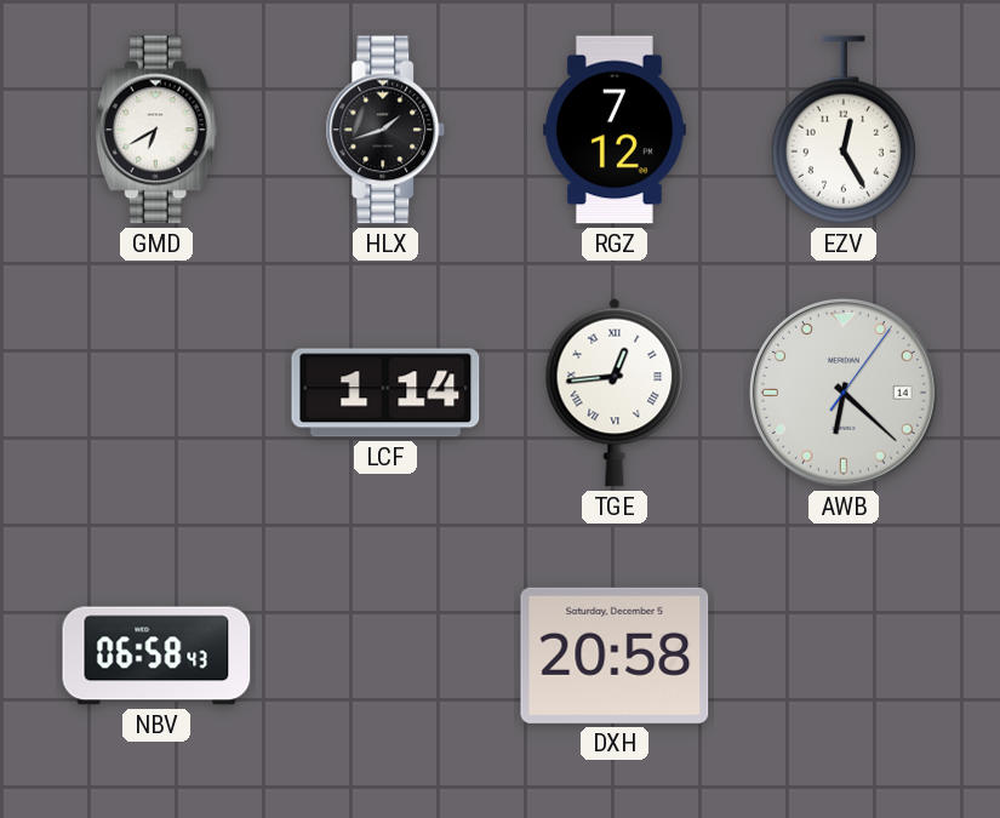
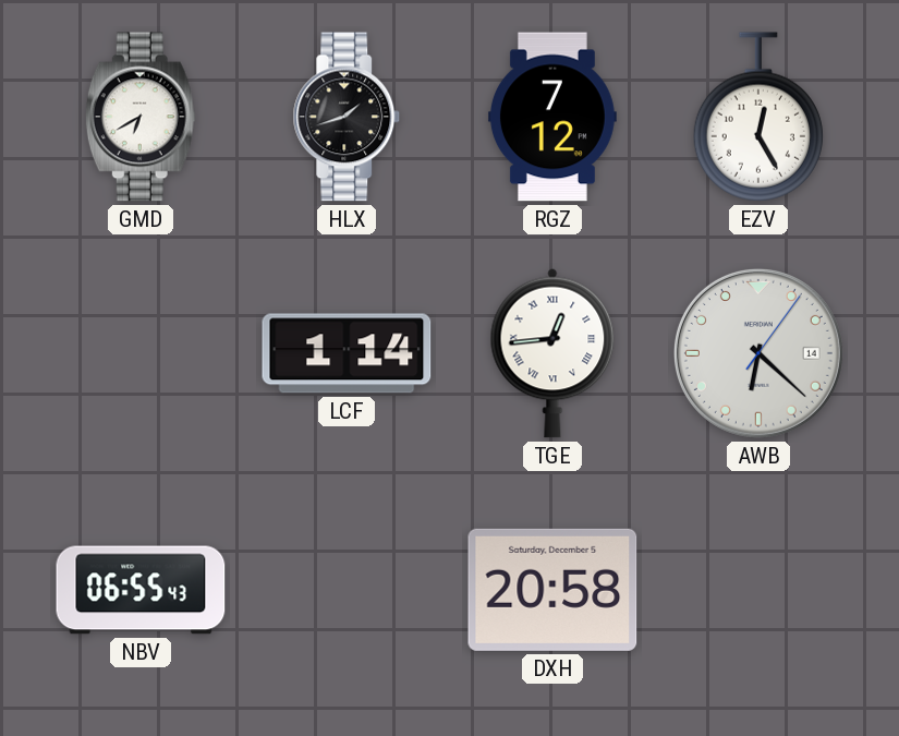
NBV: 06:58 -> 06:55
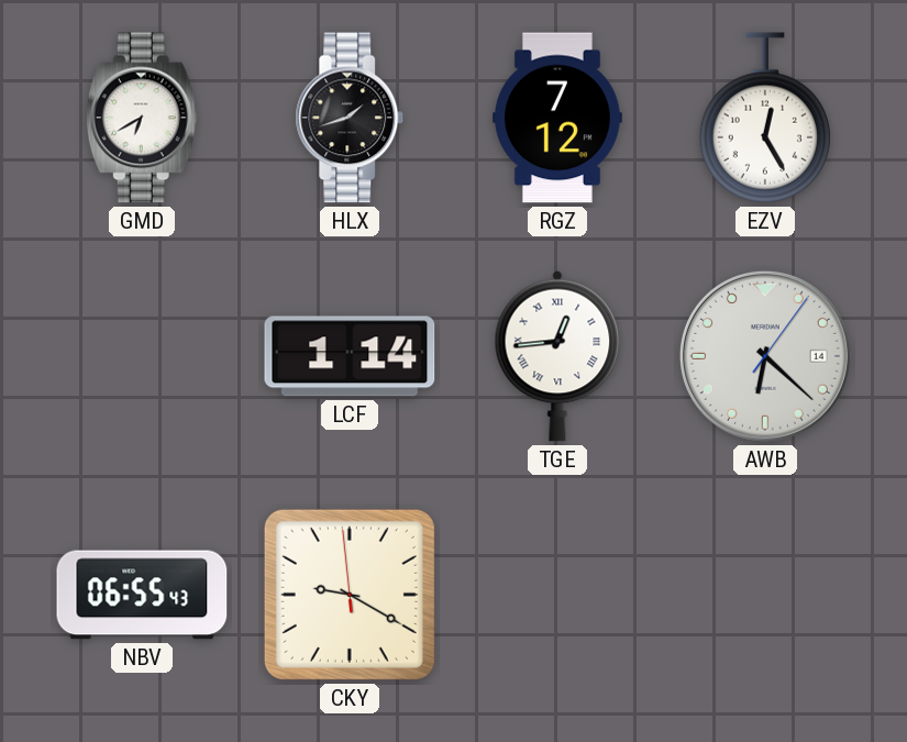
CKY: none -> 9:19
DXH: 20:58 -> none
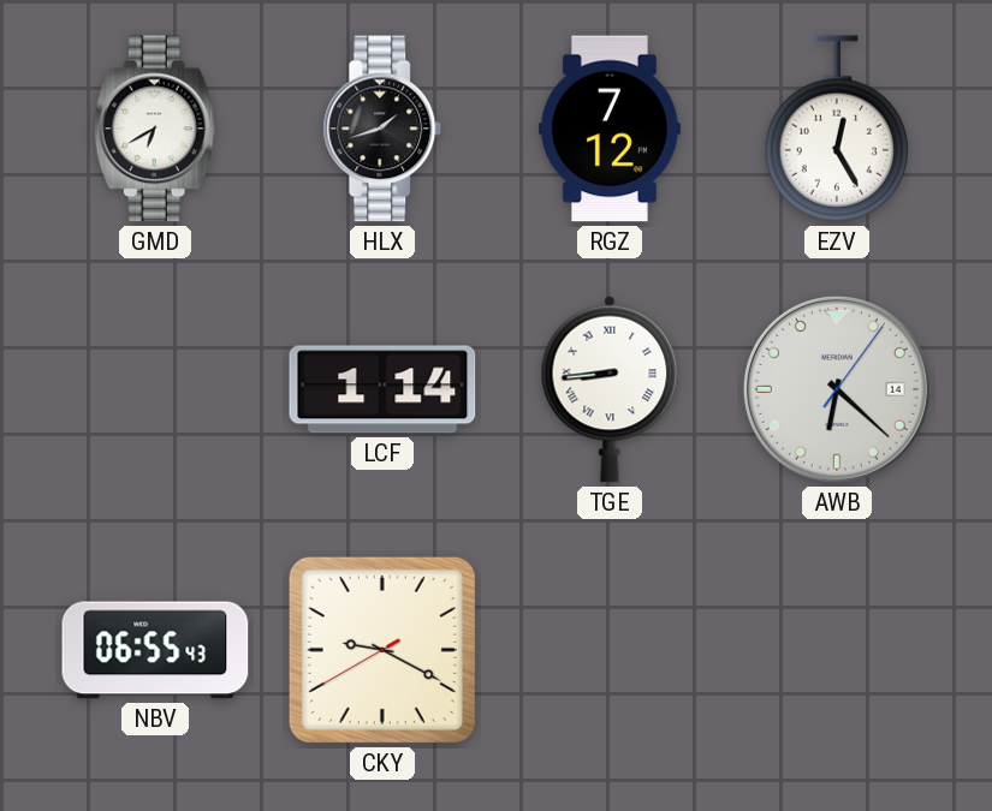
TGE: 12:44 -> 8:44
CKY: 9:19:59 -> 9:19:40
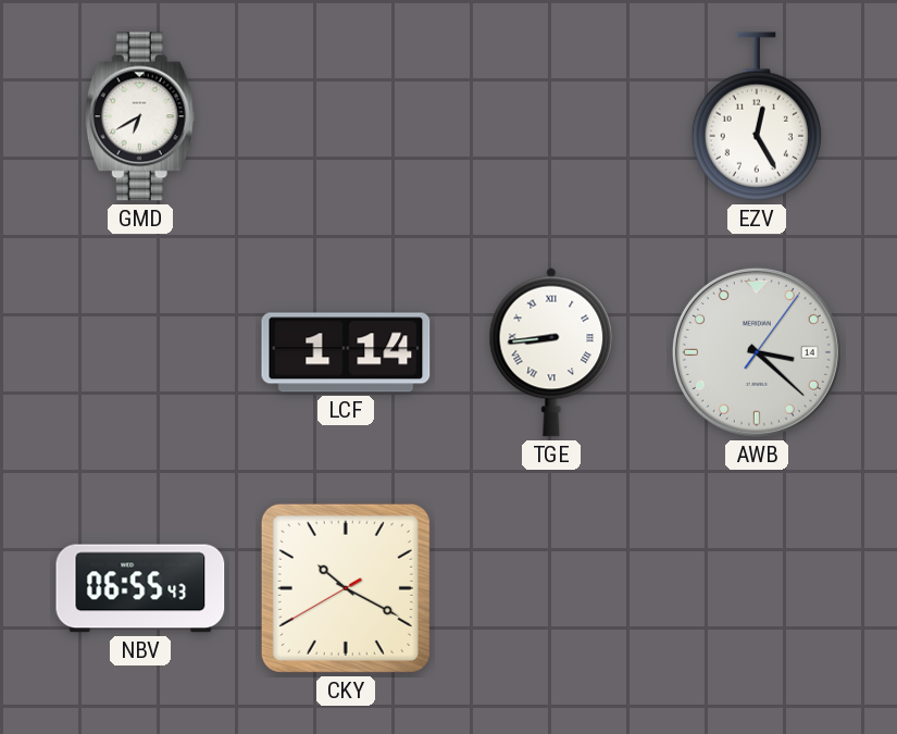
HLX: 1:42 -> none
RGZ: 7:12 -> none
AWB: 6:22 -> 3:22
CKY: 9:19 -> 10:19
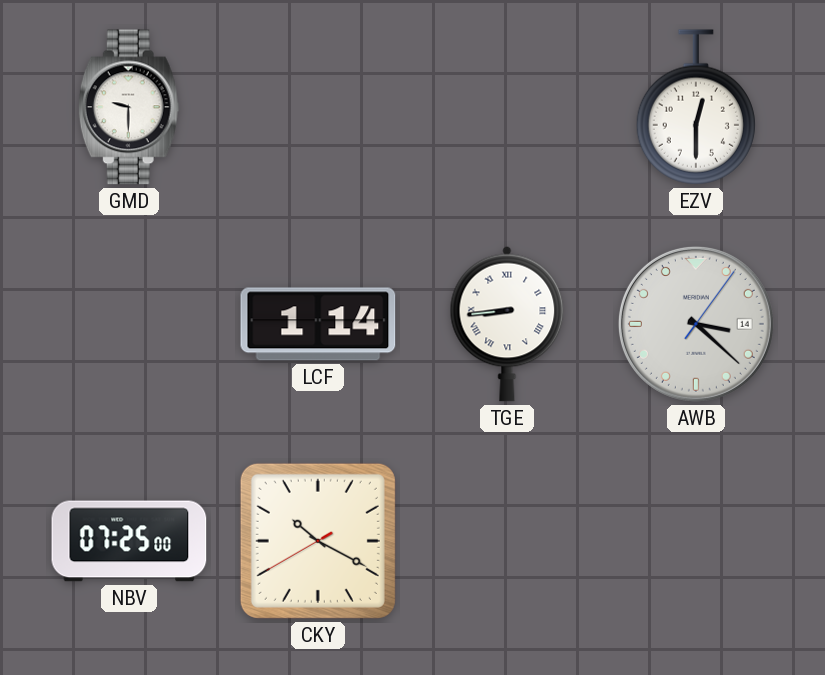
GMD: 6:40 -> 9:30
EZV: 12:25 -> 12:30
NBV: 06:55 -> 07:25
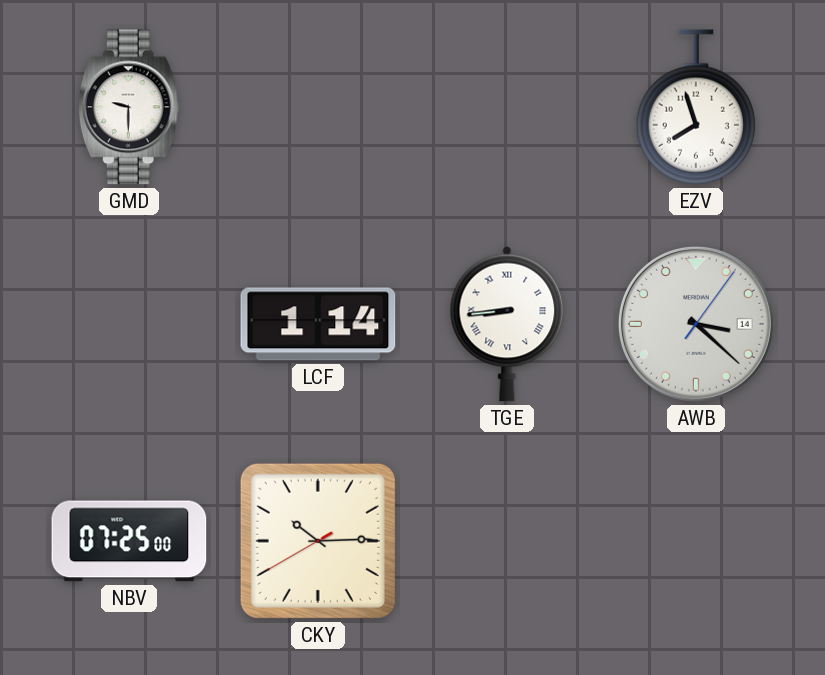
EZV: 12:30 -> 7:57
CKY: 10:19 -> 10:14
